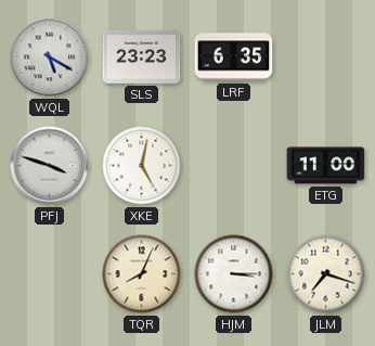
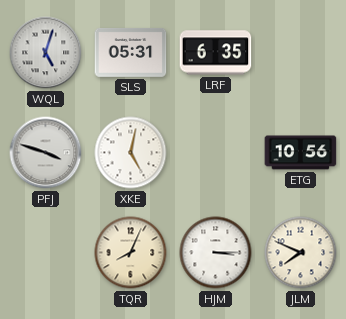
WQL: 5:20 -> 5:03
SLS: 23:23 -> 05:31
ETG: 11:00 -> 10:56
JLM: 7:18 -> 7:49
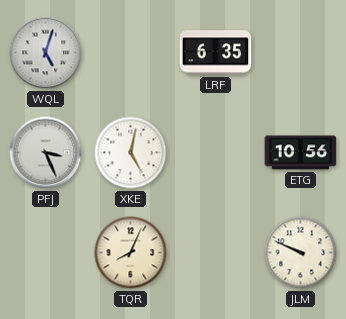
SLS: 05:31 -> none
PFJ: 3:48 -> 3:26
HJM: 3:15 -> none
JLM: 7:49 -> 9:49
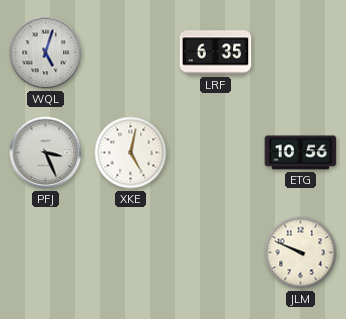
TQR: 8:04 -> none
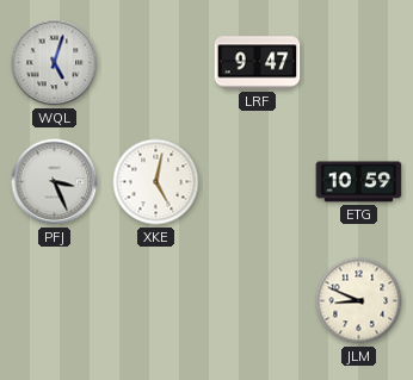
LRF: 6:35 -> 9:47
ETG: 10:56 -> 10:59
JLM: 9:49 -> 8:49
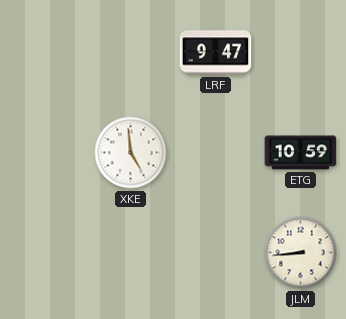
WQL: 5:03 -> none
PFJ: 3:26 -> none
XKE: 5:02 -> 4:59
JLM: 8:49 -> 8:44
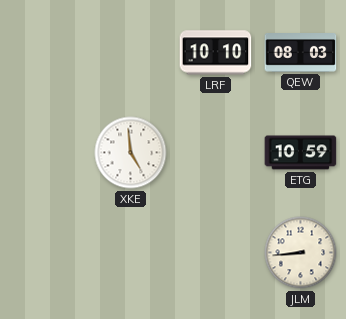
LRF: 9:47 -> 10:10
QEW: none -> 08:03
